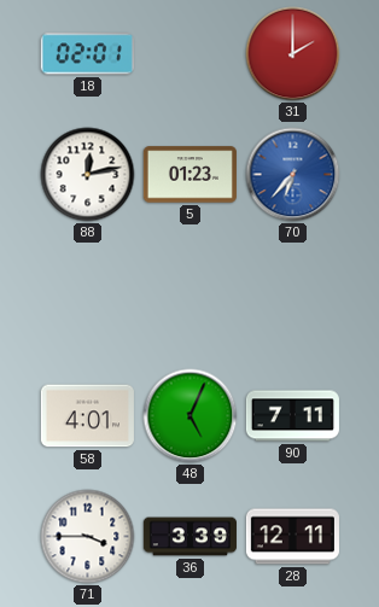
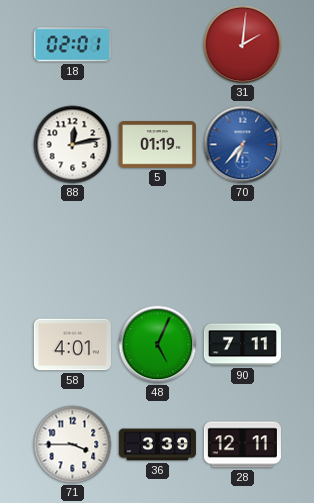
31: 2:00 -> 2:01
5: 01:23 -> 01:19
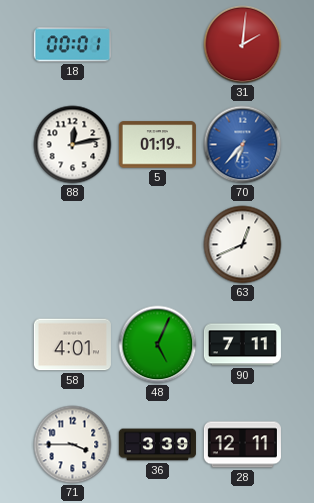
18: 02:01 -> 00:01
63: none -> 12:41
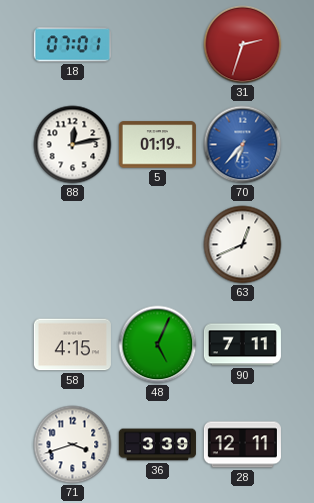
18: 00:01 -> 07:01
31: 2:01 -> 2:33
58: 4:01 -> 4:15
71: 3:45 -> 3:42
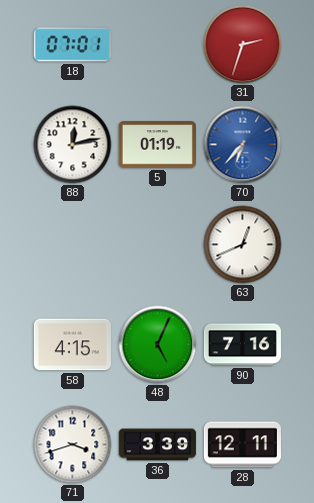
90: 7:11 -> 7:16
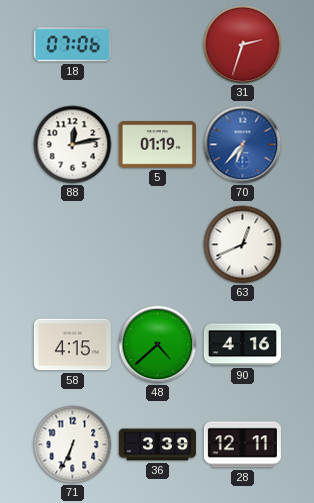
18: 07:01 -> 07:06
48: 5:04 -> 4:38
90: 7:16 -> 4:16
71: 3:42 -> 6:34
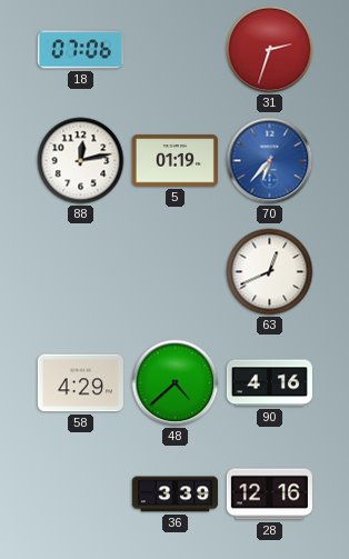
58: 4:15 -> 4:29
71: 6:34 -> none
28: 12:11 -> 12:16
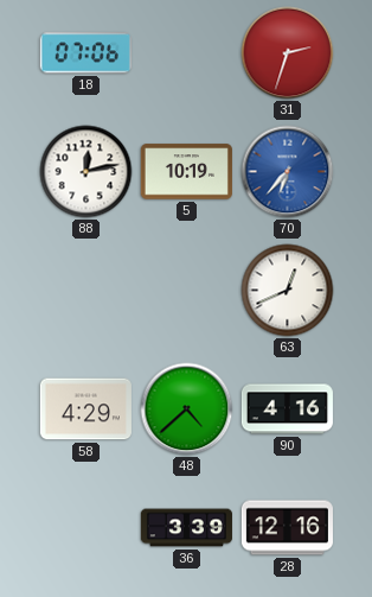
5: 01:19 -> 10:19
